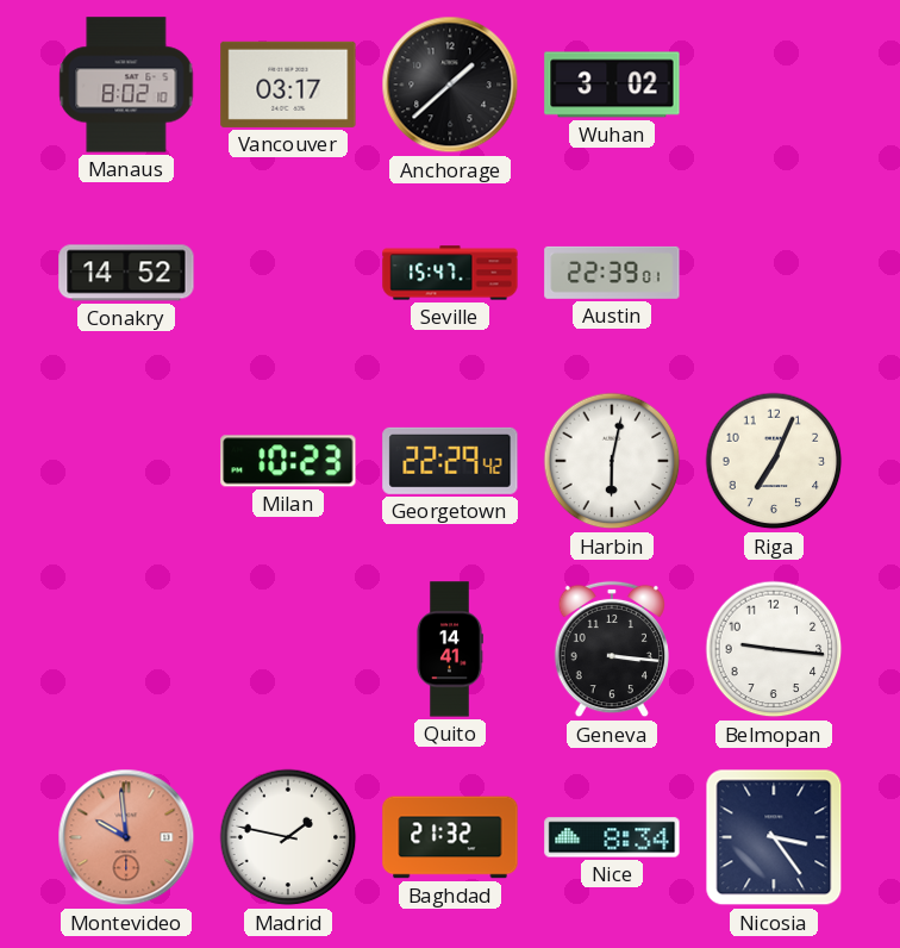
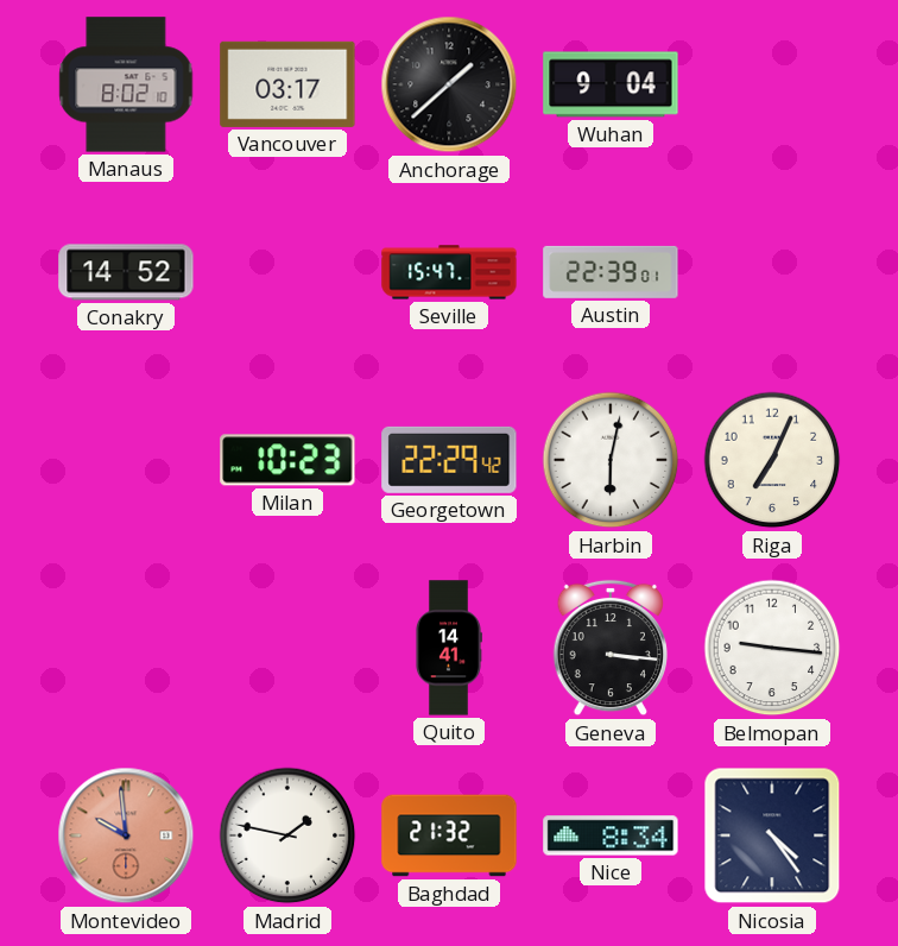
Wuhan: 3:02 -> 9:04
Nicosia: 3:24 -> 4:24
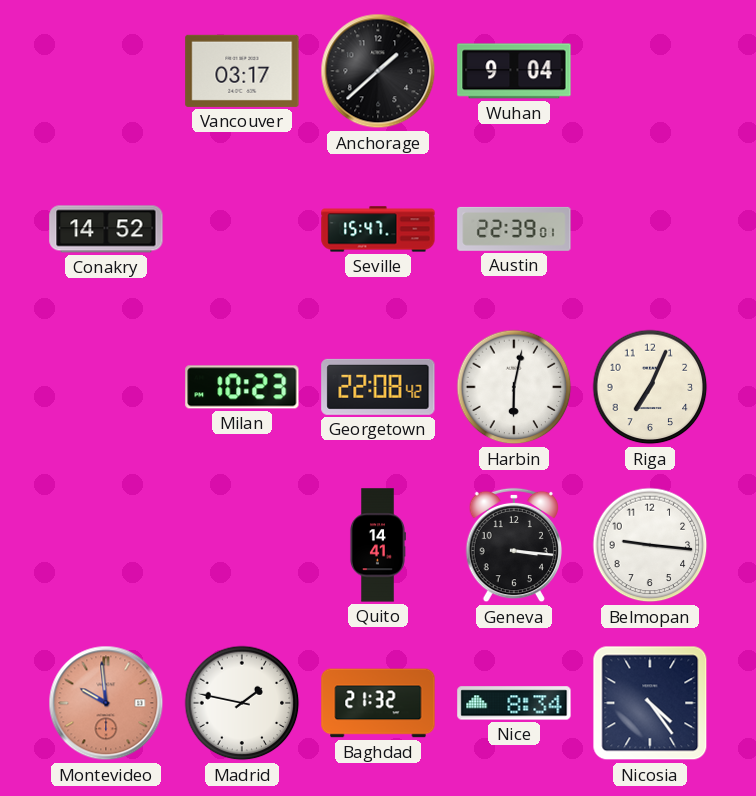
Manaus: 8:02 -> none
Georgetown: 22:29 -> 22:08
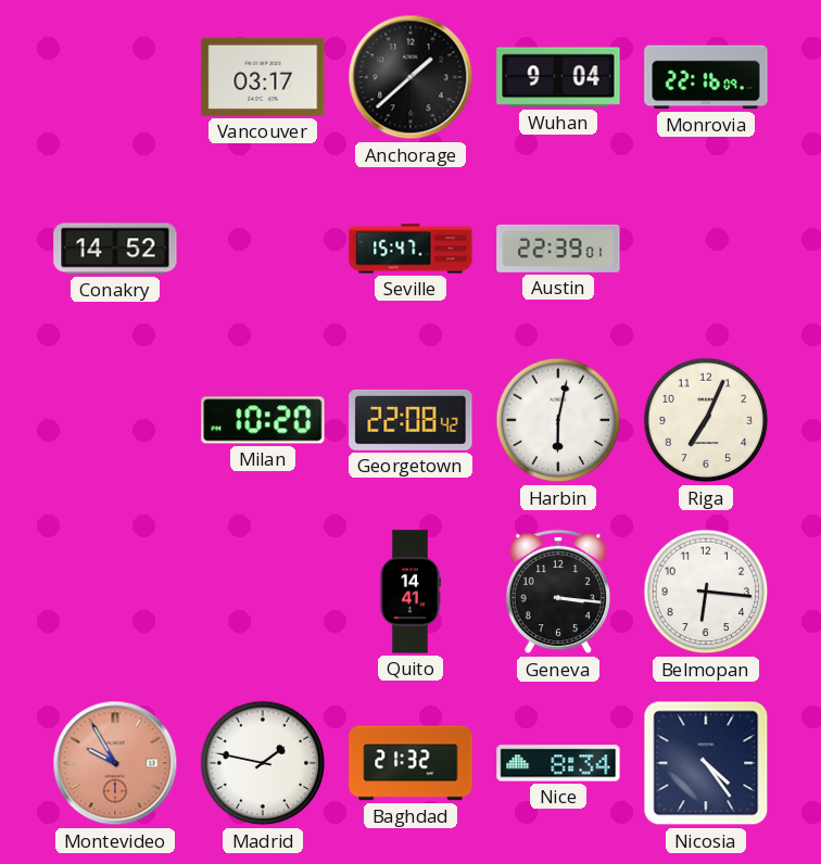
Monrovia: none -> 22:16
Milan: 10:23 -> 10:20
Belmopan: 9:16 -> 6:16
Montevideo: 9:59 -> 9:55
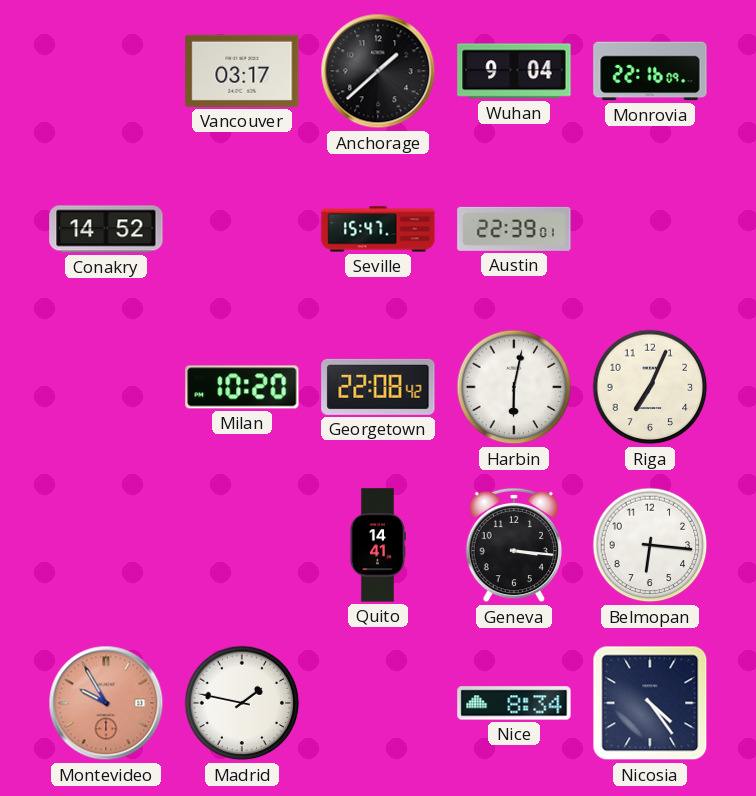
Baghdad: 21:32 -> none
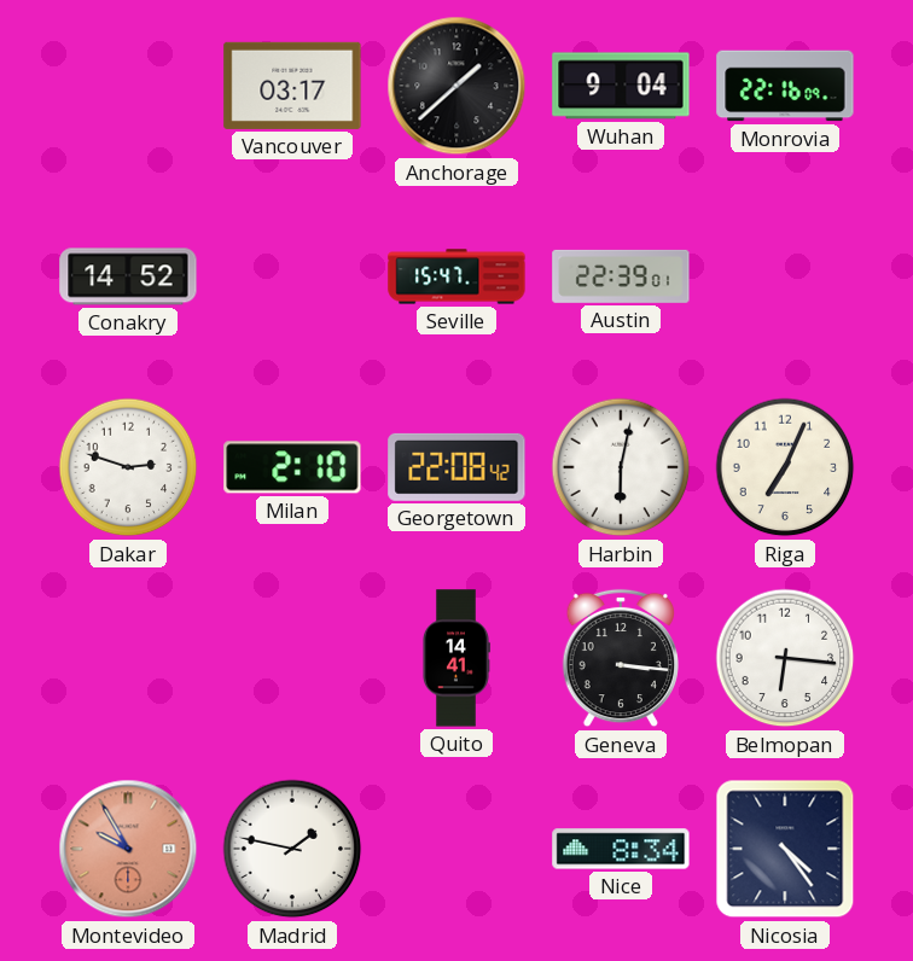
Dakar: none -> 2:48
Milan: 10:20 -> 2:10
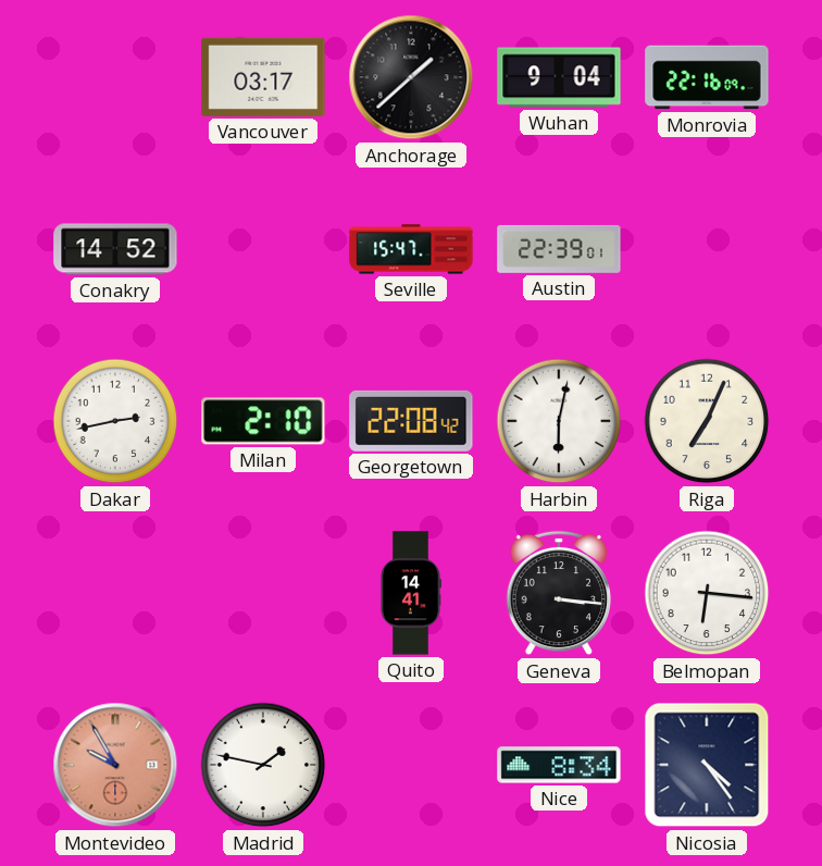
Dakar: 2:48 -> 2:43
